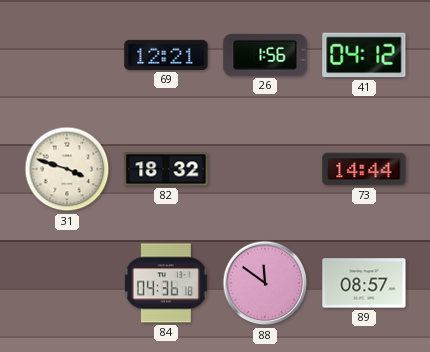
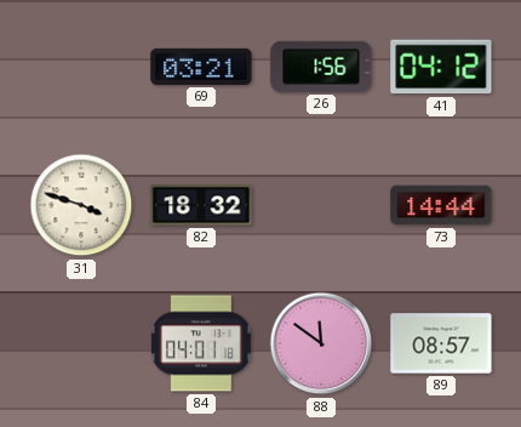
69: 12:21 -> 03:21
84: 04:36 -> 04:01
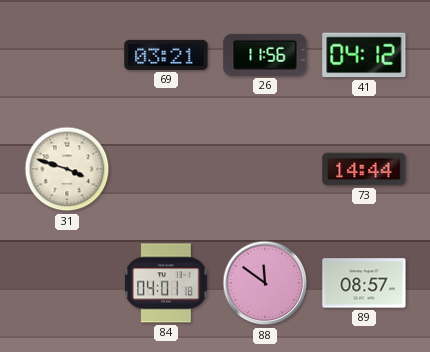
26: 1:56 -> 11:56
82: 18:32 -> none
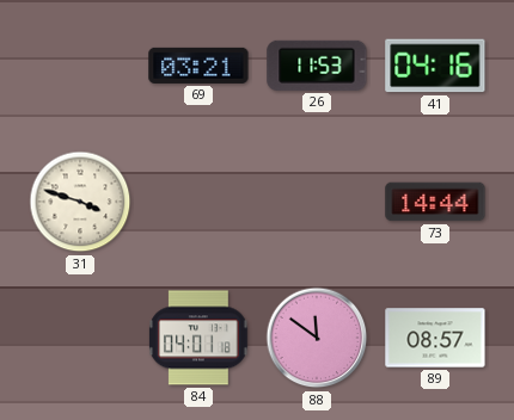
26: 11:56 -> 11:53
41: 04:12 -> 04:16
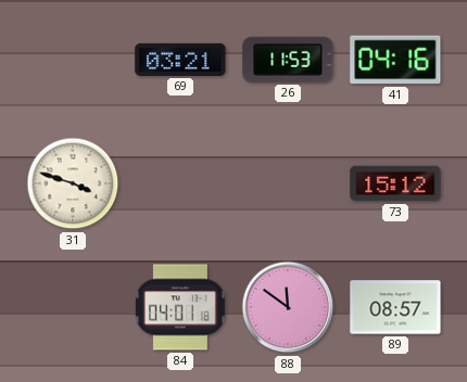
73: 14:44 -> 15:12
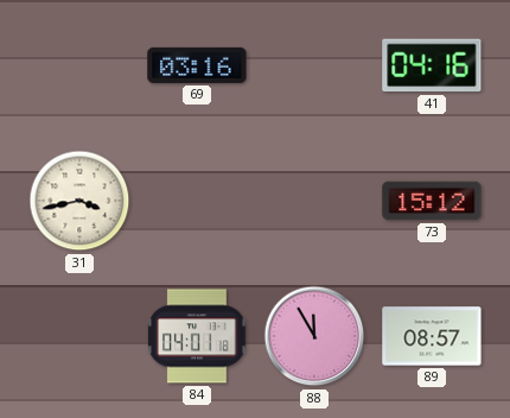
69: 03:21 -> 03:16
26: 11:53 -> none
31: 3:48 -> 3:43
88: 11:51 -> 11:55
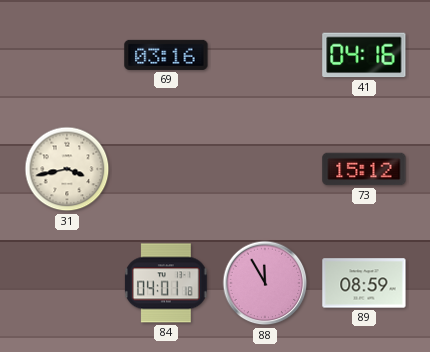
89: 08:57 -> 08:59
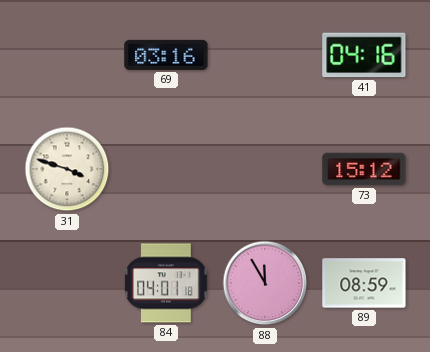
31: 3:43 -> 3:48
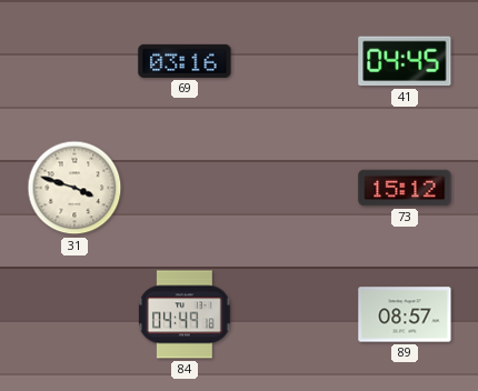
41: 04:16 -> 04:45
84: 04:01 -> 04:49
88: 11:55 -> none
89: 08:59 -> 08:57
